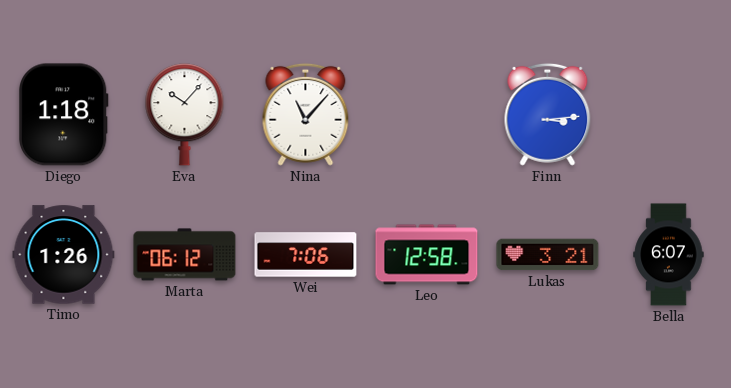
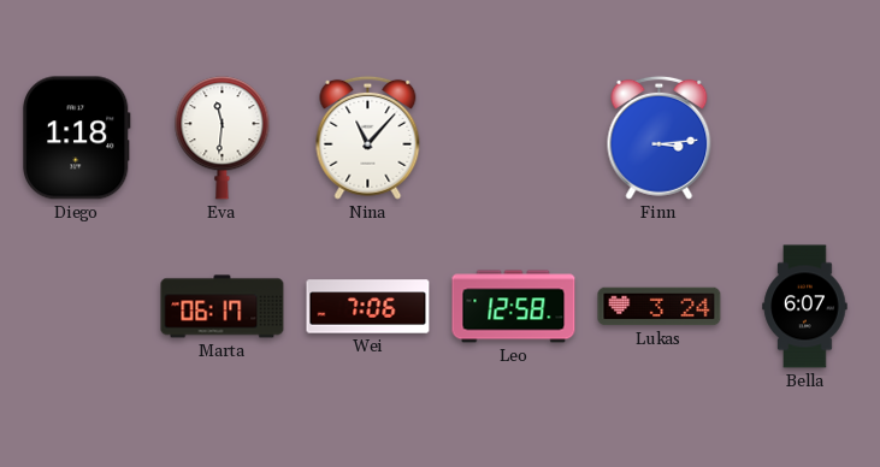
Eva: 10:07 -> 11:31
Timo: 1:26 -> none
Marta: 06:12 -> 06:17
Lukas: 3:21 -> 3:24
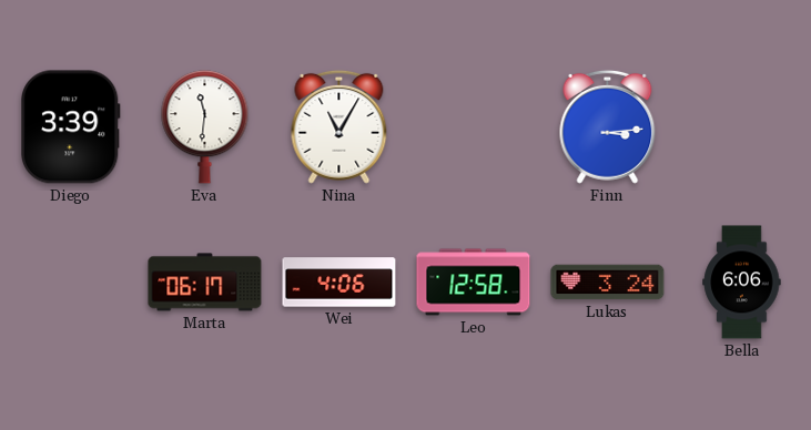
Diego: 1:18 -> 3:39
Nina: 11:07 -> 11:05
Wei: 7:06 -> 4:06
Bella: 6:07 -> 6:06
